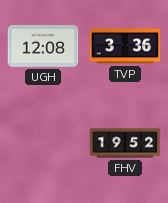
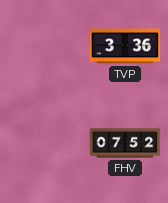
UGH: 12:08 -> none
FHV: 19:52 -> 07:52
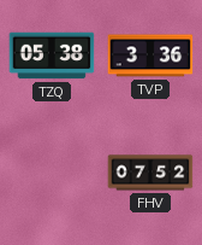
TZQ: none -> 05:38
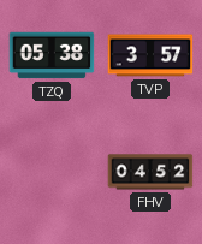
TVP: 3:36 -> 3:57
FHV: 07:52 -> 04:52
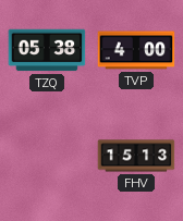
TVP: 3:57 -> 4:00
FHV: 04:52 -> 15:13
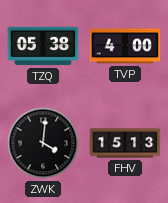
ZWK: none -> 4:01
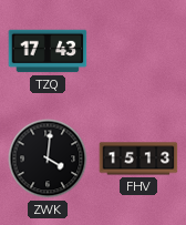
TZQ: 05:38 -> 17:43
TVP: 4:00 -> none
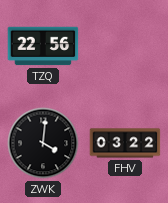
TZQ: 17:43 -> 22:56
FHV: 15:13 -> 03:22
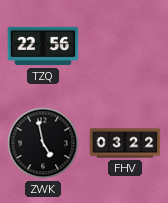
ZWK: 4:01 -> 4:58
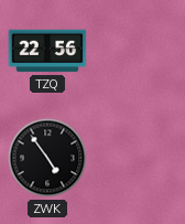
ZWK: 4:58 -> 4:54
FHV: 03:22 -> none
